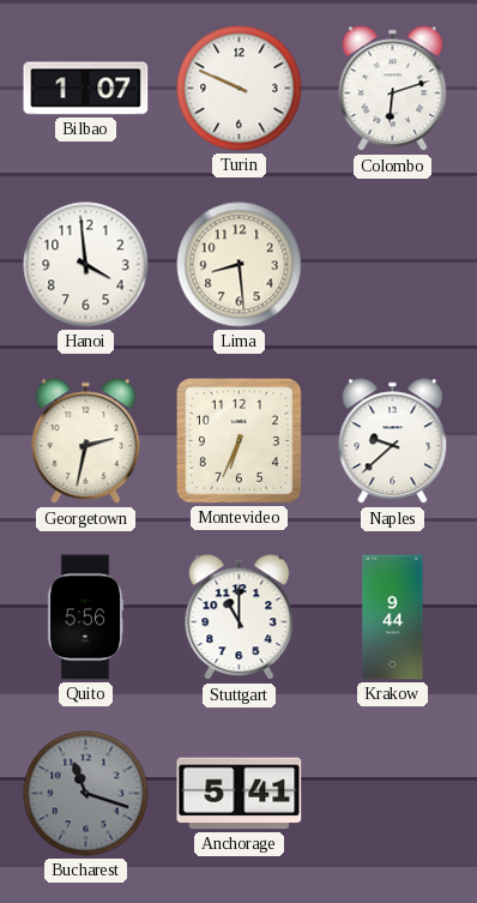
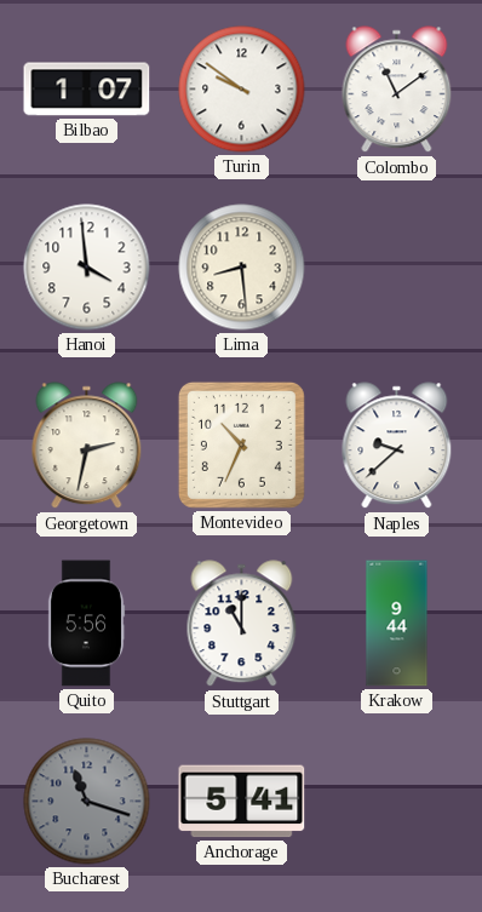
Turin: 9:49 -> 9:51
Colombo: 6:12 -> 11:09
Montevideo: 6:34 -> 10:34
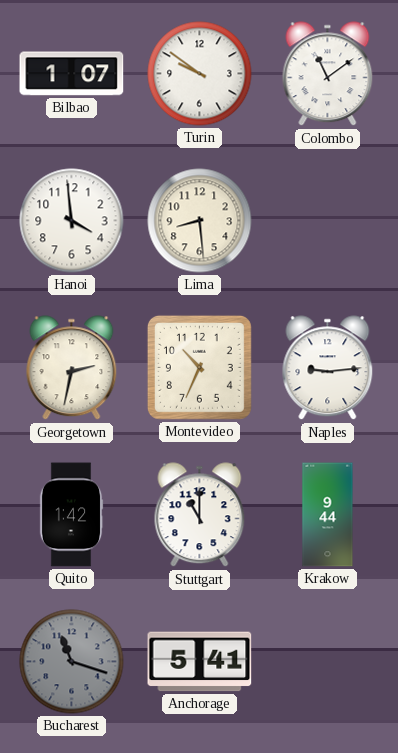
Naples: 9:38 -> 9:14
Quito: 5:56 -> 1:42
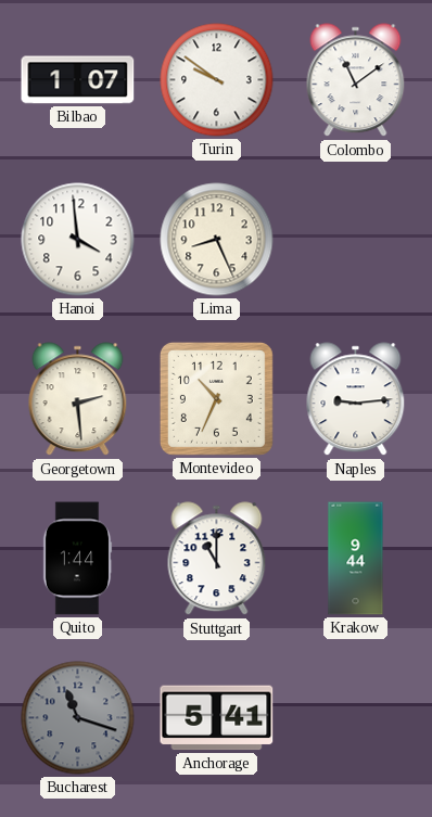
Lima: 8:29 -> 8:26
Georgetown: 2:32 -> 2:29
Quito: 1:42 -> 1:44
